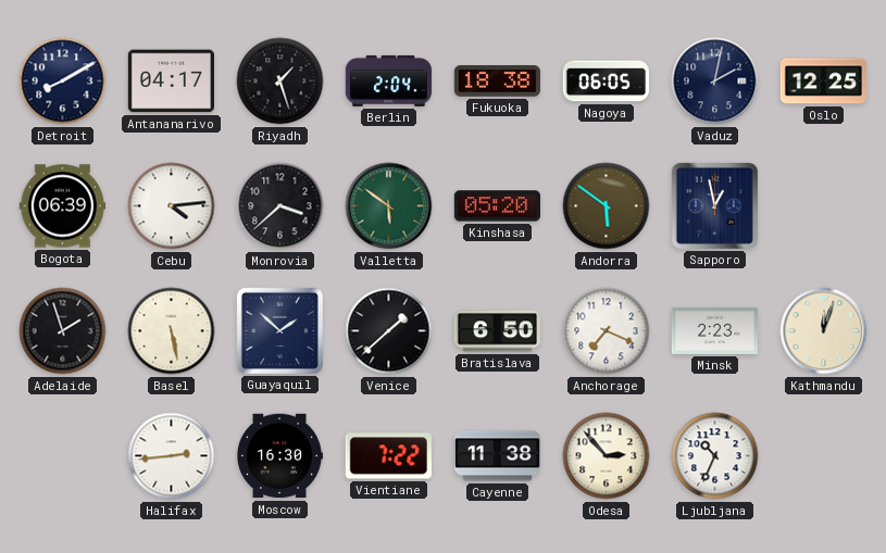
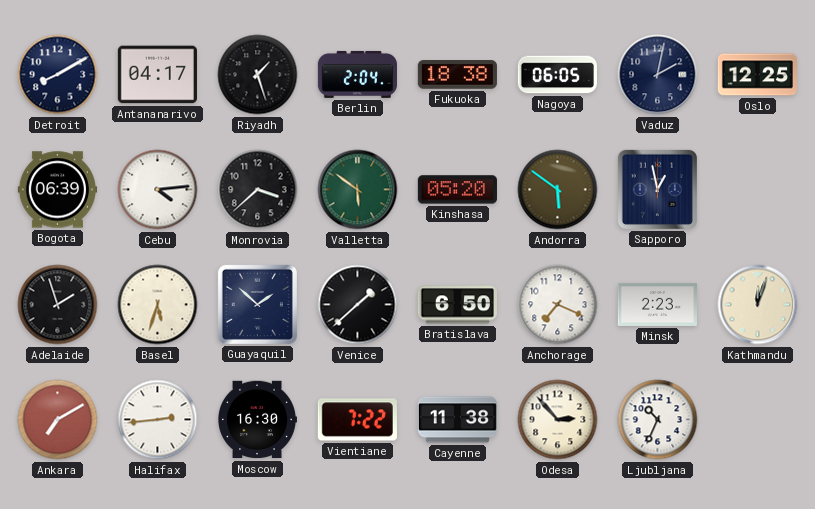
Basel: 5:28 -> 5:33
Ankara: none -> 7:10
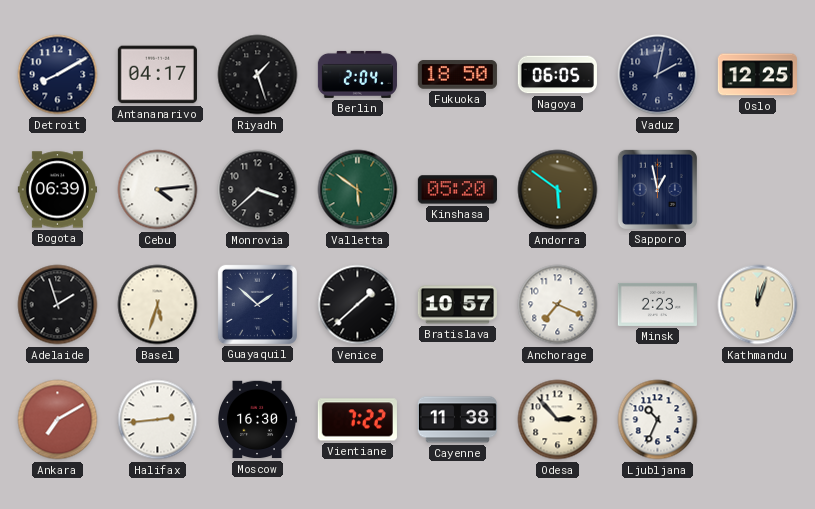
Fukuoka: 18:38 -> 18:50
Bratislava: 6:50 -> 10:57
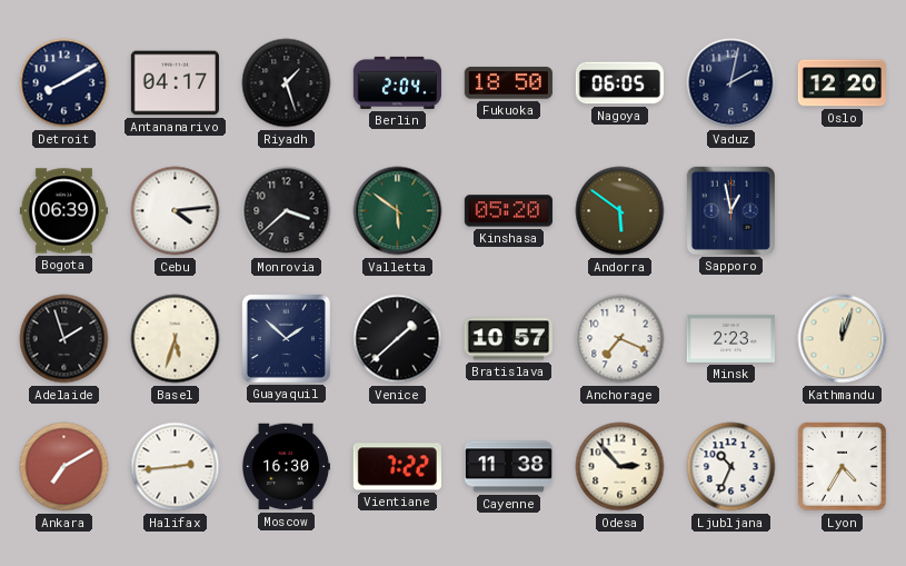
Oslo: 12:25 -> 12:20
Lyon: none -> 4:35
